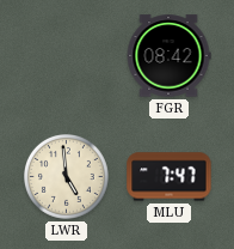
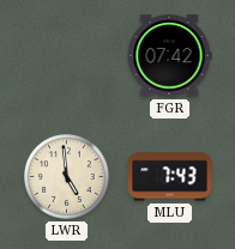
FGR: 08:42 -> 07:42
MLU: 7:47 -> 7:43
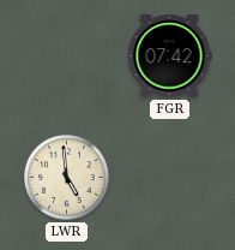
MLU: 7:43 -> none
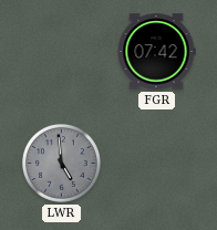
LWR dial: cream -> grey
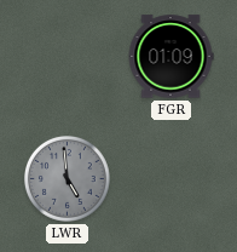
FGR: 07:42 -> 01:09
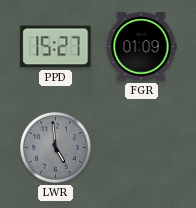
PPD: none -> 15:27
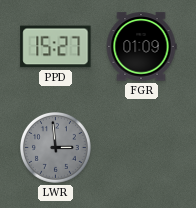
LWR: 4:59 -> 2:59
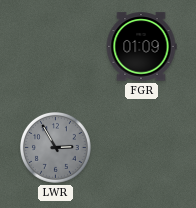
PPD: 15:27 -> none
LWR: 2:59 -> 2:55
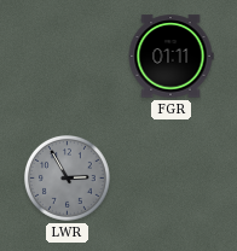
FGR: 01:09 -> 01:11
